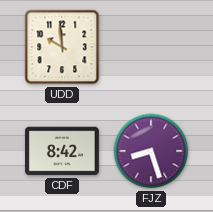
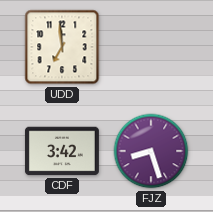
UDD: 9:59 -> 6:59
CDF: 8:42 -> 3:42
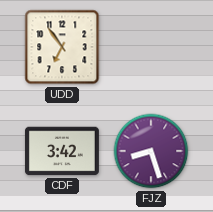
UDD: 6:59 -> 6:54
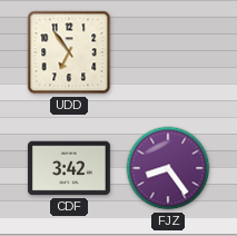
FJZ: 8:27 -> 8:24
